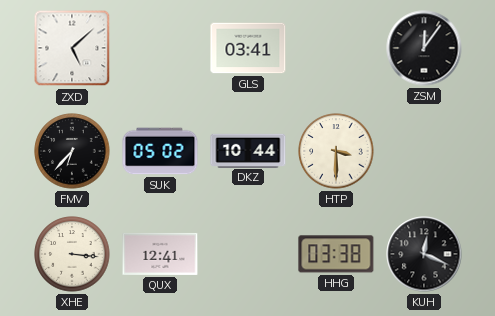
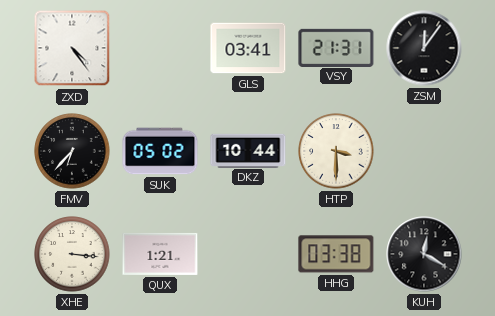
ZXD: 5:08 -> 4:24
VSY: none -> 21:31
QUX: 12:41 -> 1:21
KUH: 12:19 -> 12:20
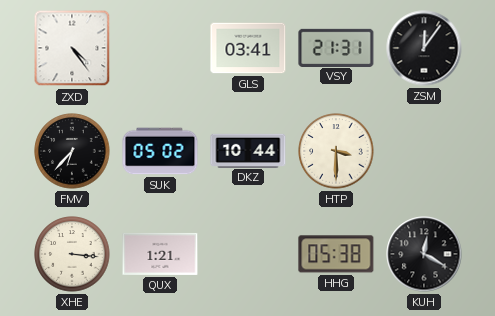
HHG: 03:38 -> 05:38
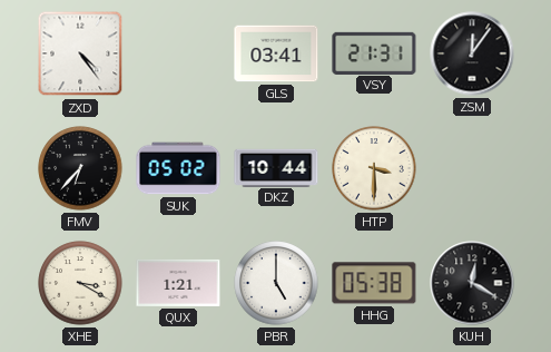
XHE: 3:16 -> 3:20
PBR: none -> 5:00
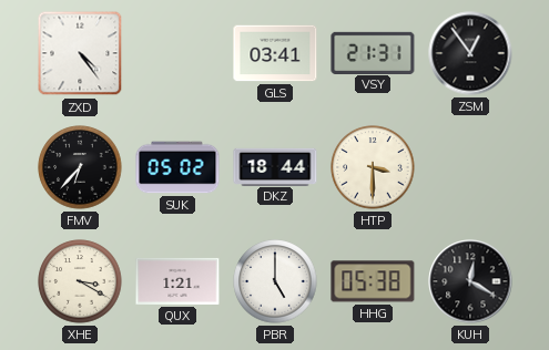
ZSM: 12:06 -> 12:54
DKZ: 10:44 -> 18:44
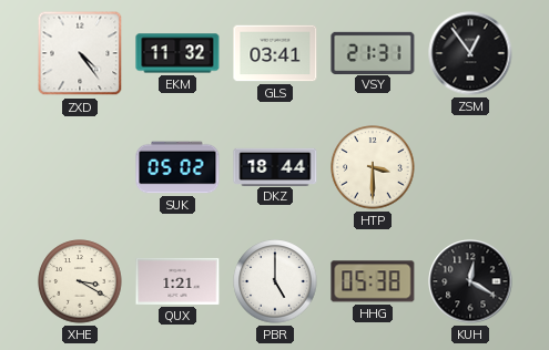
EKM: none -> 11:32
FMV: 6:37 -> none
